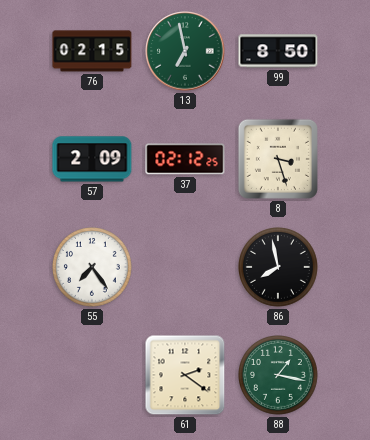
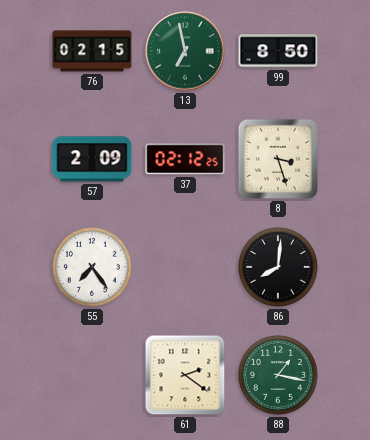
86: 7:58 -> 8:01
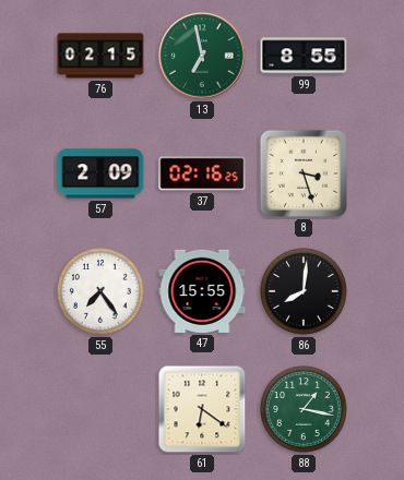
99: 8:50 -> 8:55
37: 02:12 -> 02:16
47: none -> 15:55
61: 2:21 -> 6:21
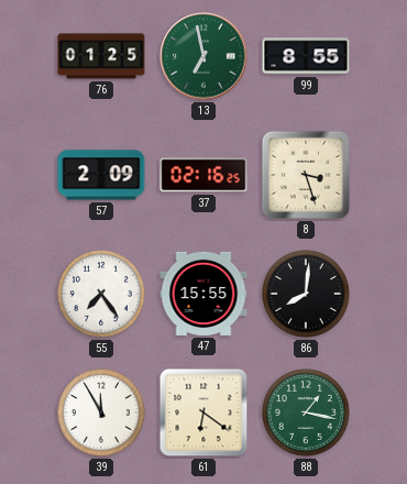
76: 02:15 -> 01:25
39: none -> 11:55
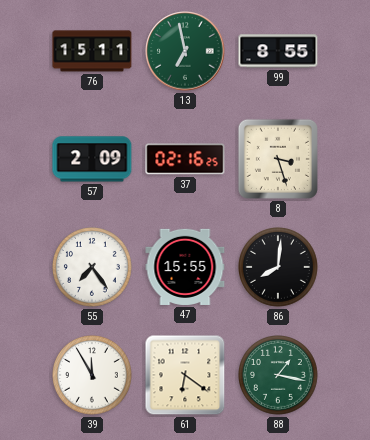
76: 01:25 -> 15:11
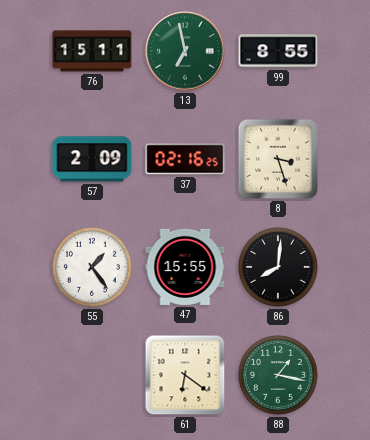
55: 7:24 -> 1:24
39: 11:55 -> none
